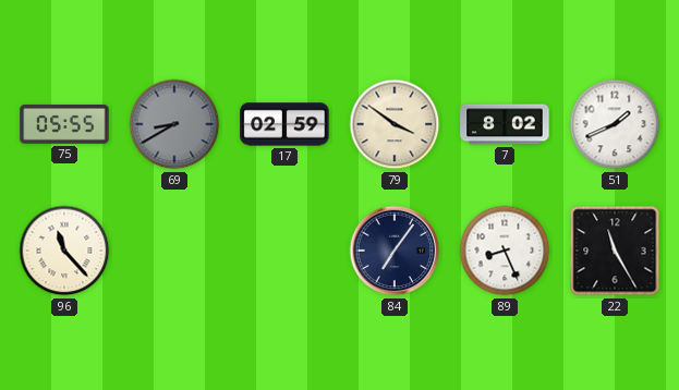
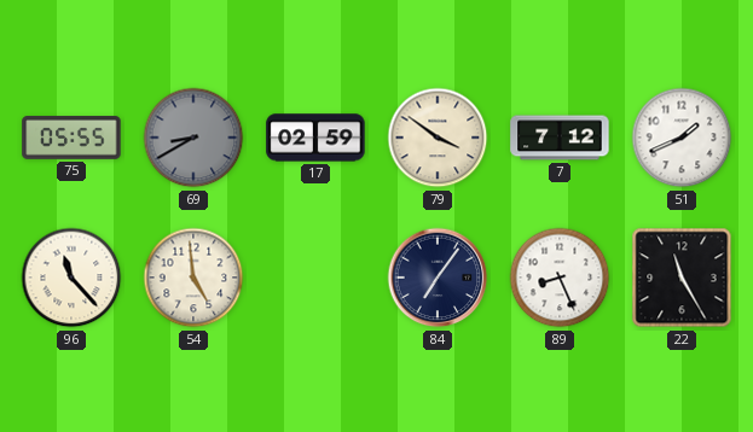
7: 8:02 -> 7:12
54: none -> 4:59
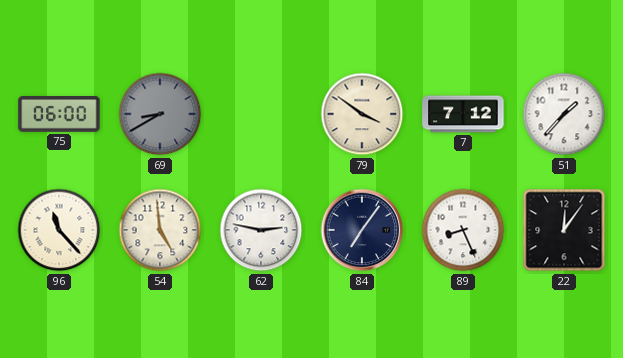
75: 05:55 -> 06:00
17: 02:59 -> none
51: 1:41 -> 1:37
62: none -> 2:47
22: 11:25 -> 12:06
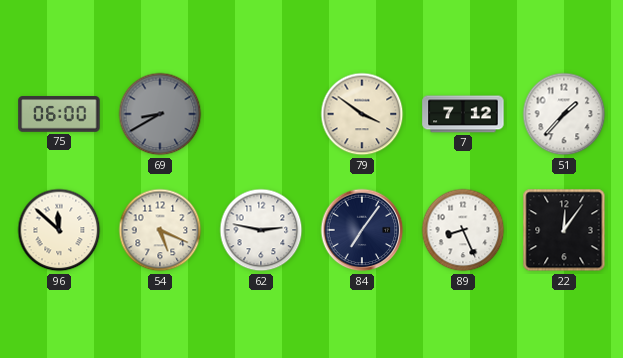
96: 11:23 -> 11:52
54: 4:59 -> 5:19
